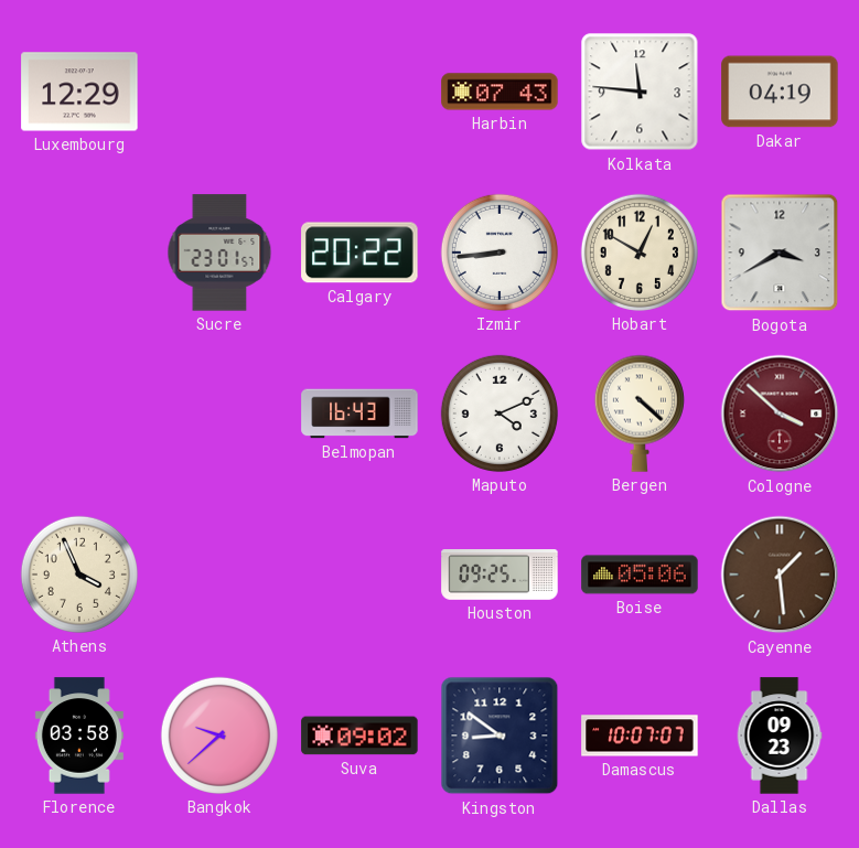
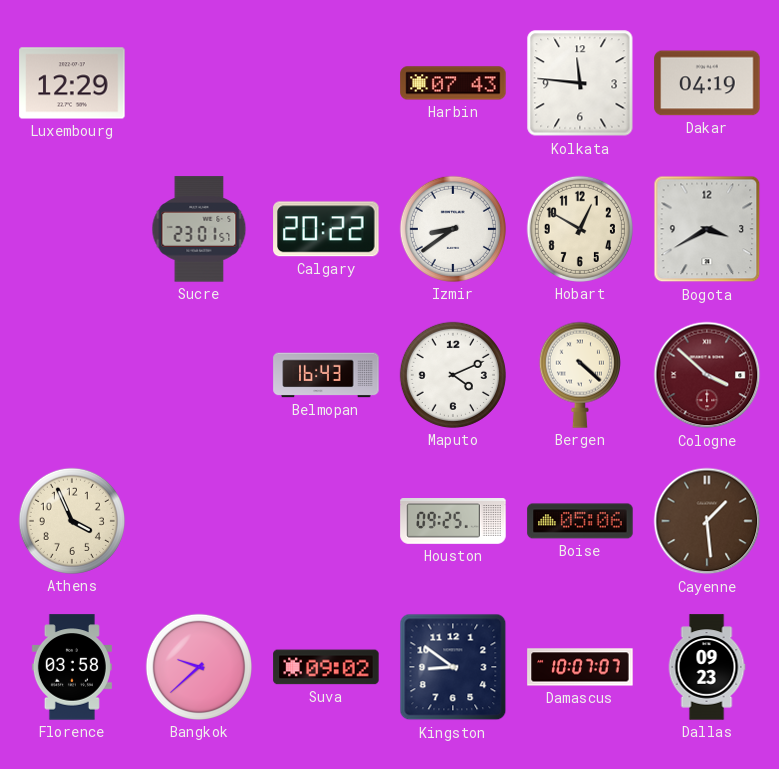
Izmir: 8:44 -> 8:39
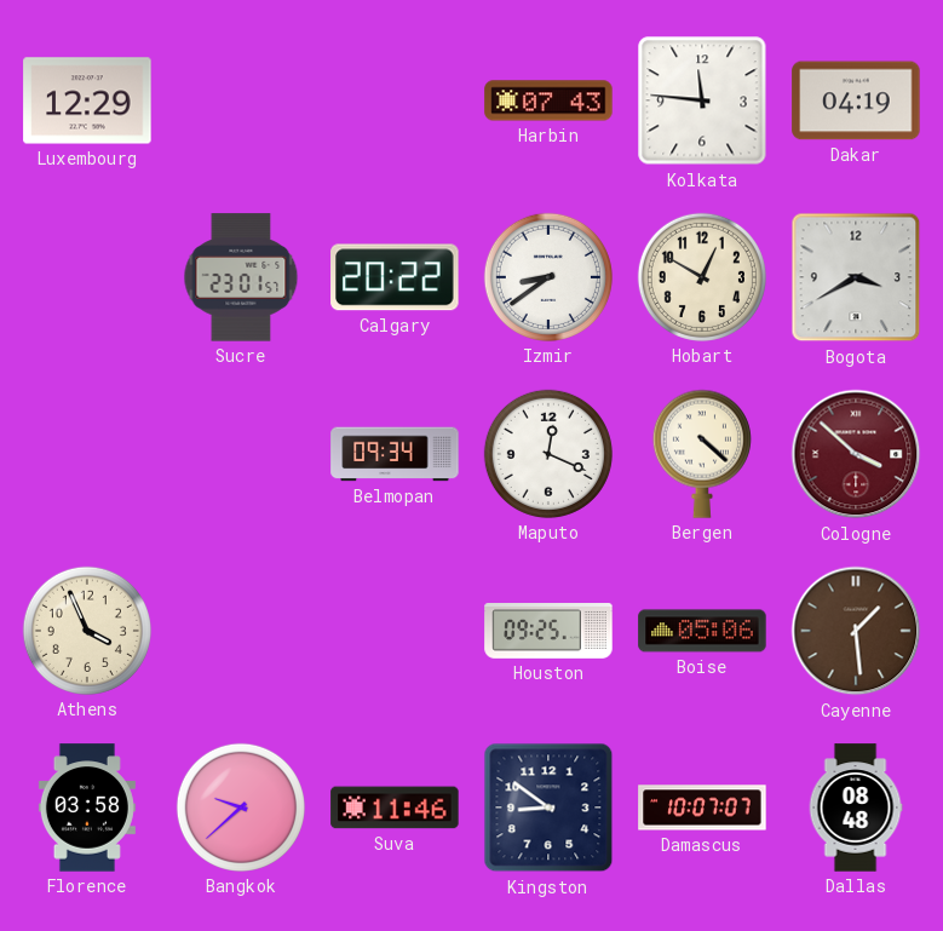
Belmopan: 16:43 -> 09:34
Maputo: 4:11 -> 12:19
Suva: 09:02 -> 11:46
Dallas: 09:23 -> 08:48
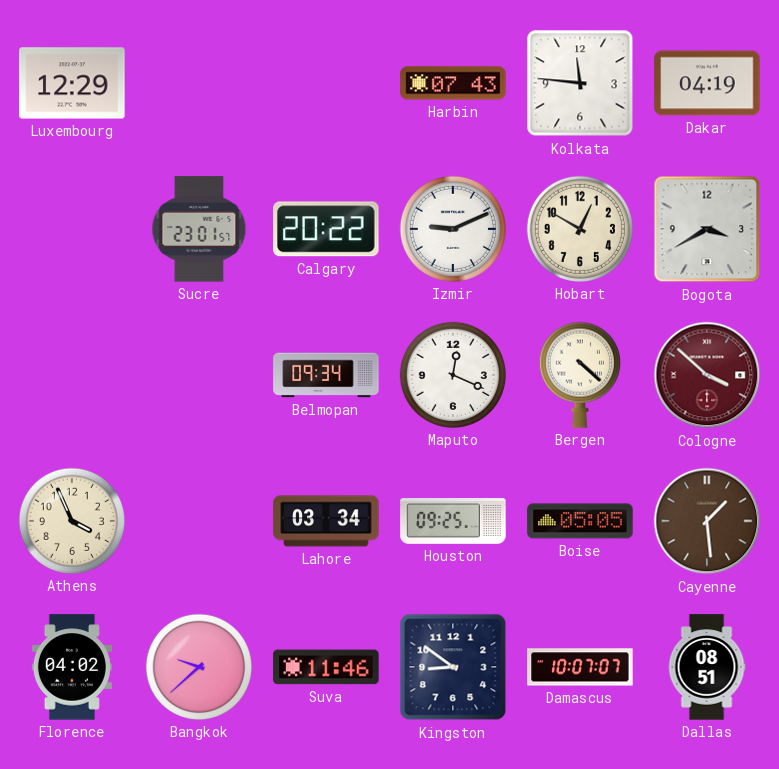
Izmir: 8:39 -> 9:11
Lahore: none -> 03:34
Boise: 05:06 -> 05:05
Florence: 03:58 -> 04:02
Dallas: 08:48 -> 08:51
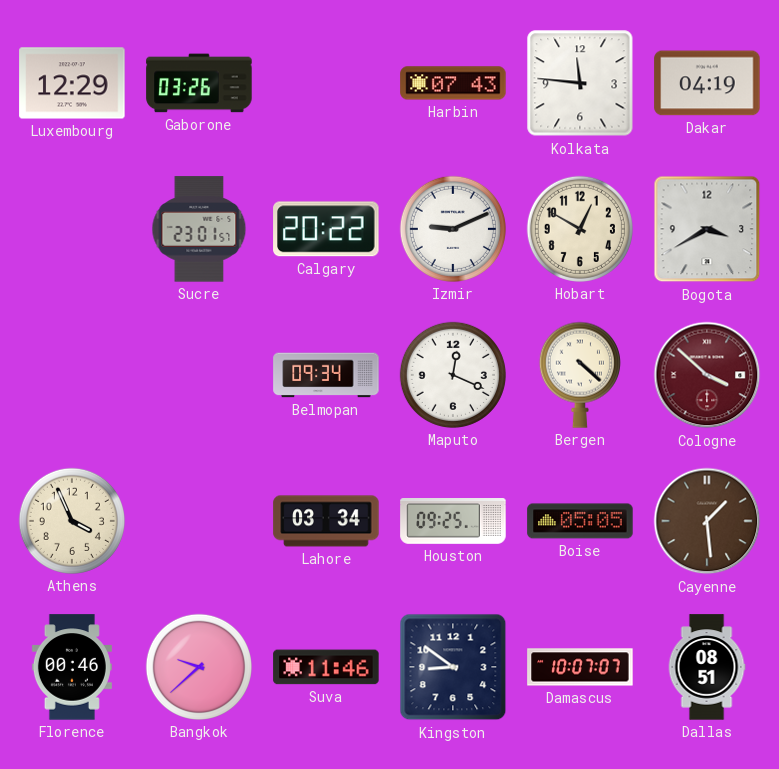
Gaborone: none -> 03:26
Florence: 04:02 -> 00:46
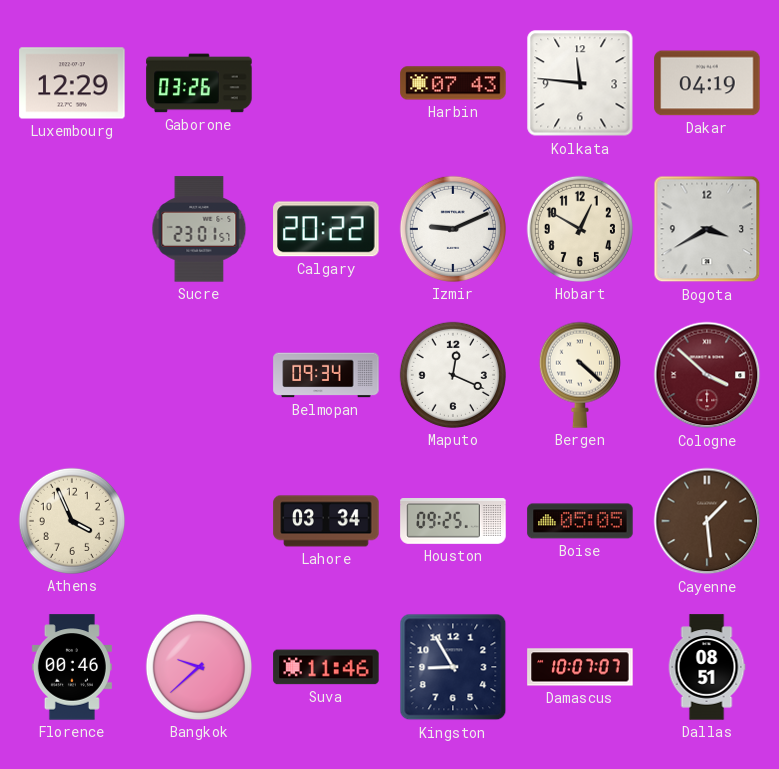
Kingston: 8:51 -> 8:55
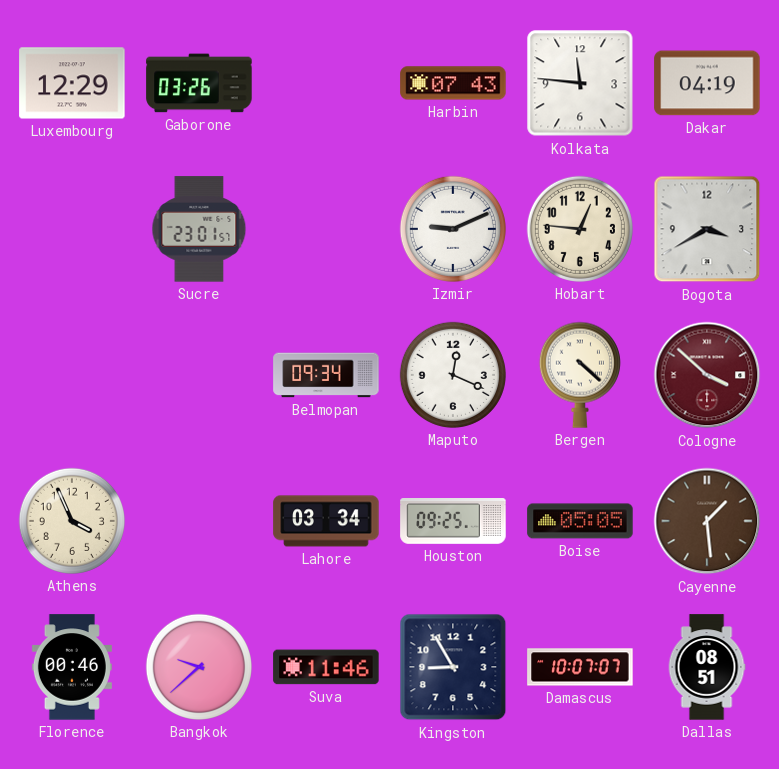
Calgary: 20:22 -> none
Hobart: 12:50 -> 12:46
